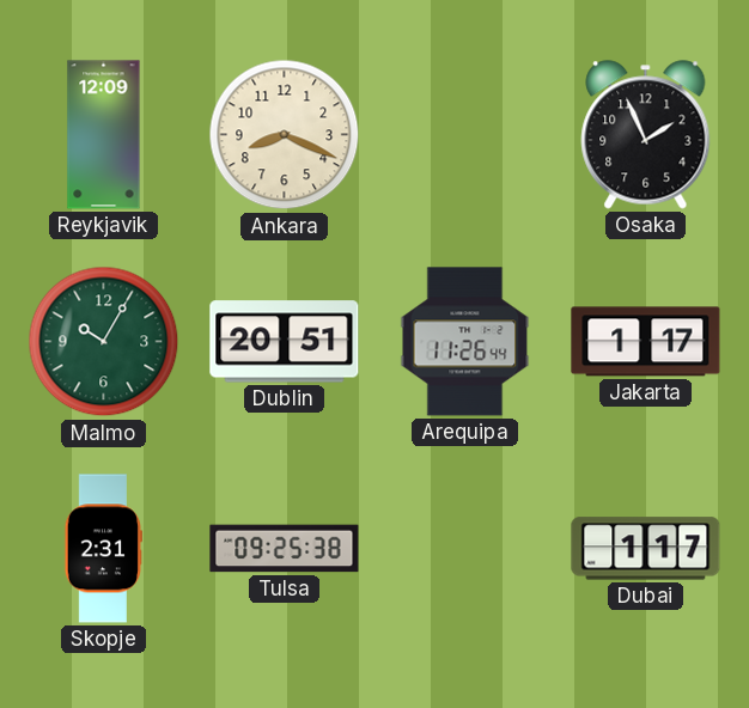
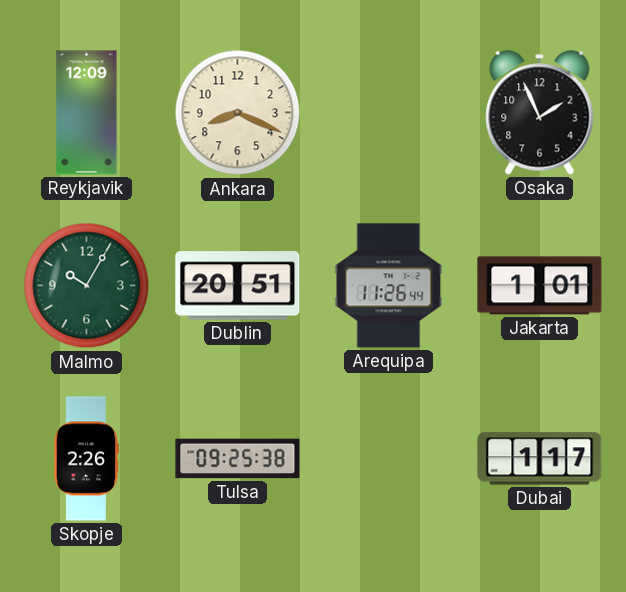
Jakarta: 1:17 -> 1:01
Skopje: 2:31 -> 2:26
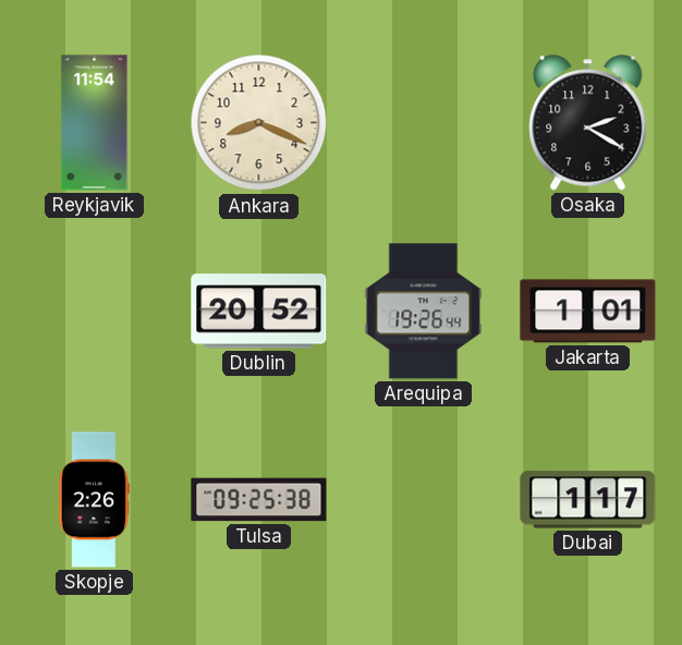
Reykjavik: 12:09 -> 11:54
Osaka: 1:56 -> 2:20
Malmo: 10:05 -> none
Dublin: 20:51 -> 20:52
Arequipa: 11:26 -> 19:26
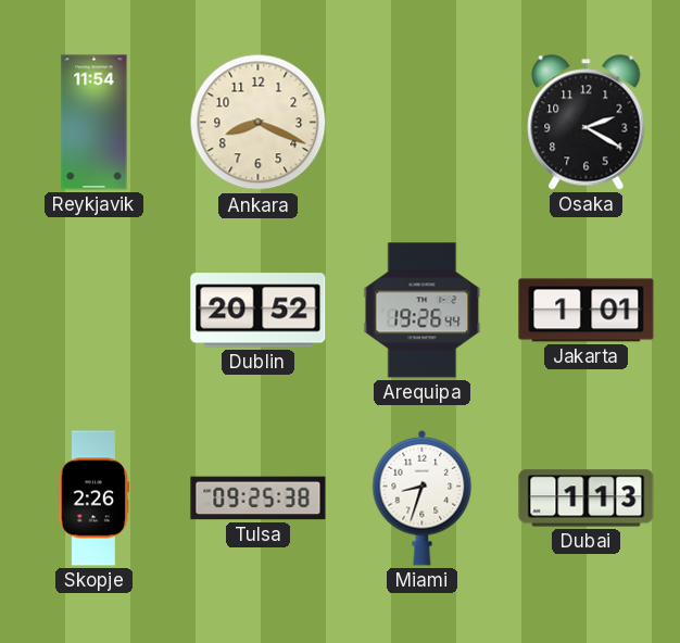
Miami: none -> 8:33
Dubai: 1:17 -> 1:13
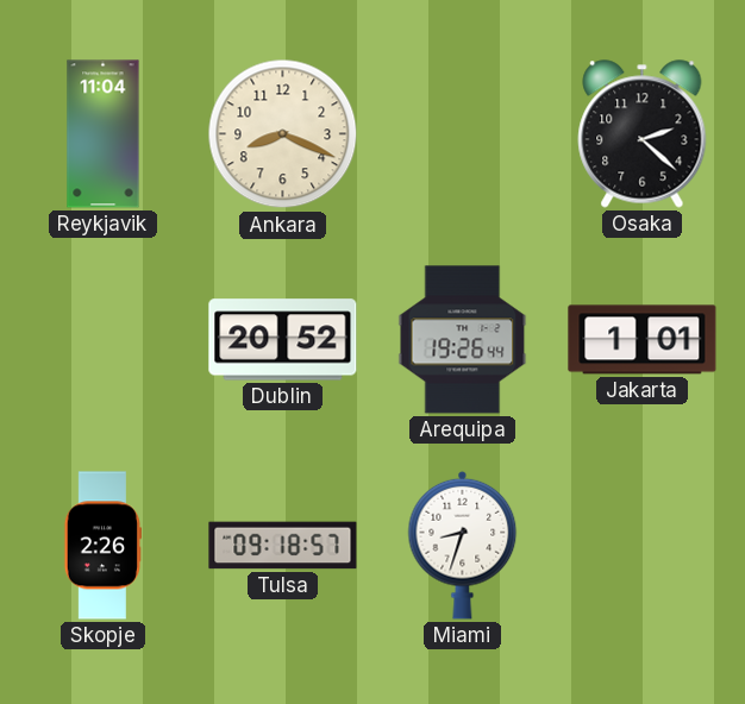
Reykjavik: 11:54 -> 11:04
Osaka: 2:20 -> 2:22
Tulsa: 09:25 -> 09:18
Dubai: 1:13 -> none
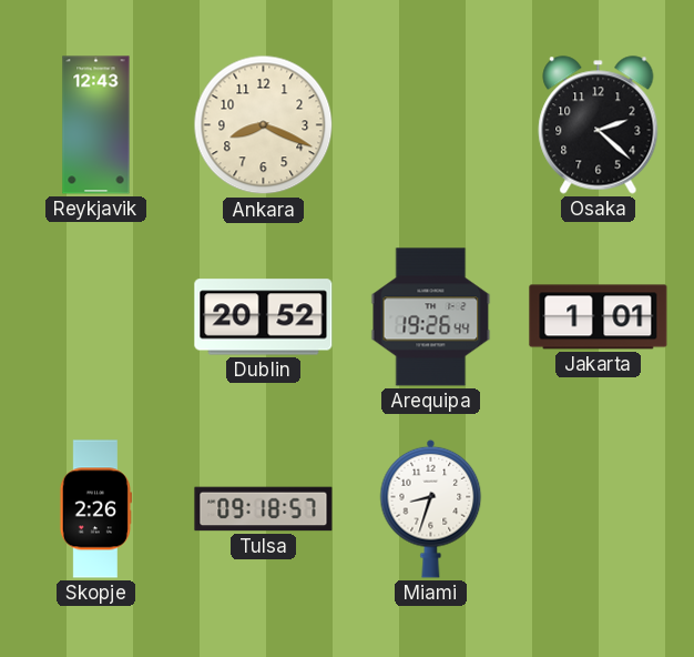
Reykjavik: 11:04 -> 12:43
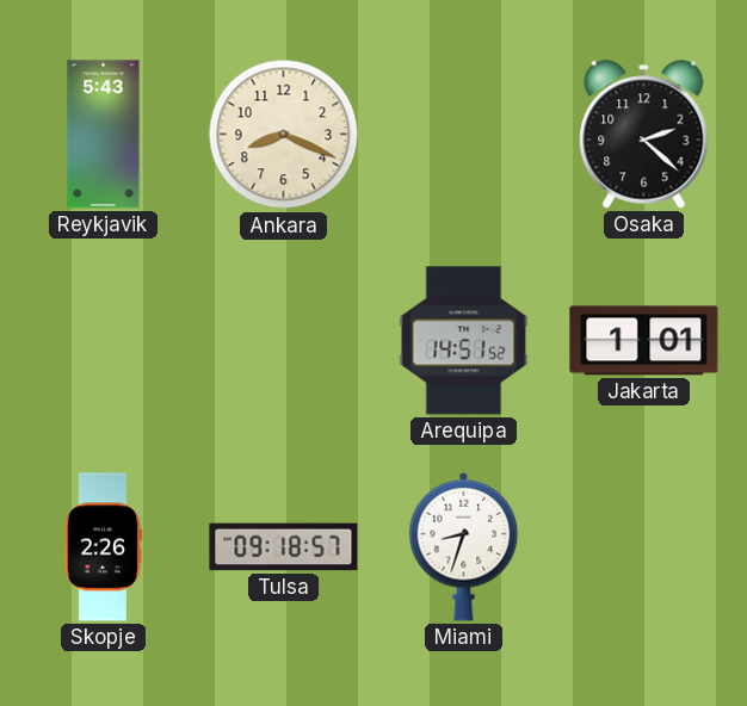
Reykjavik: 12:43 -> 5:43
Dublin: 20:52 -> none
Arequipa: 19:26 -> 14:51
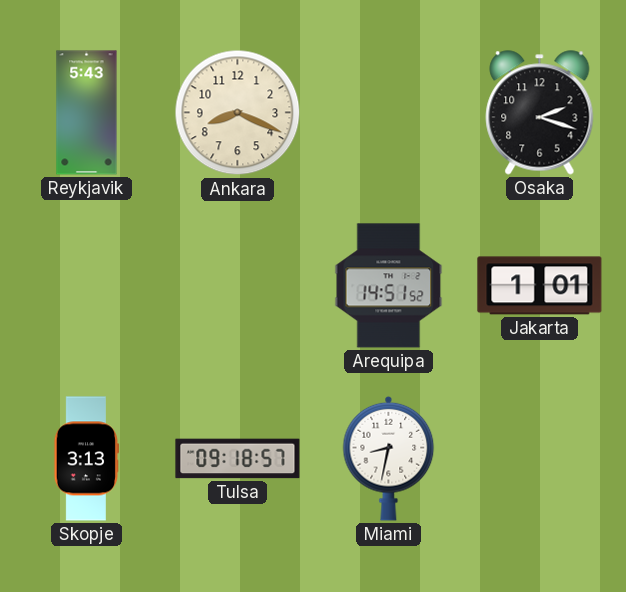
Osaka: 2:22 -> 2:18
Skopje: 2:26 -> 3:13
Miami: 8:33 -> 8:32
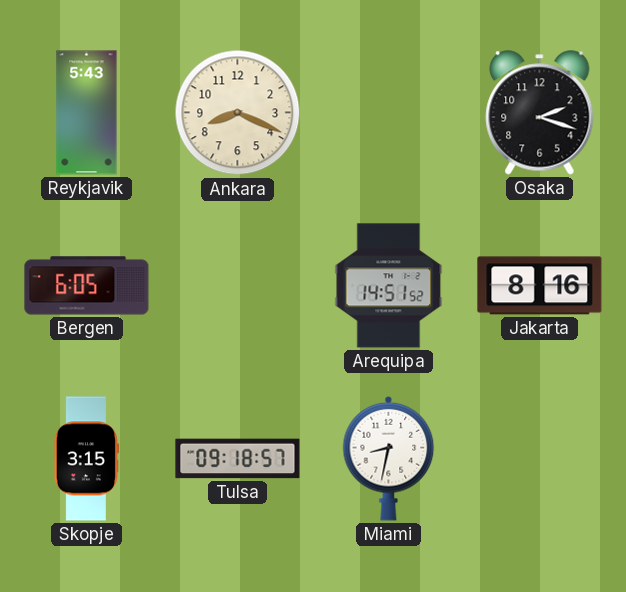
Bergen: none -> 6:05
Jakarta: 1:01 -> 8:16
Skopje: 3:13 -> 3:15
